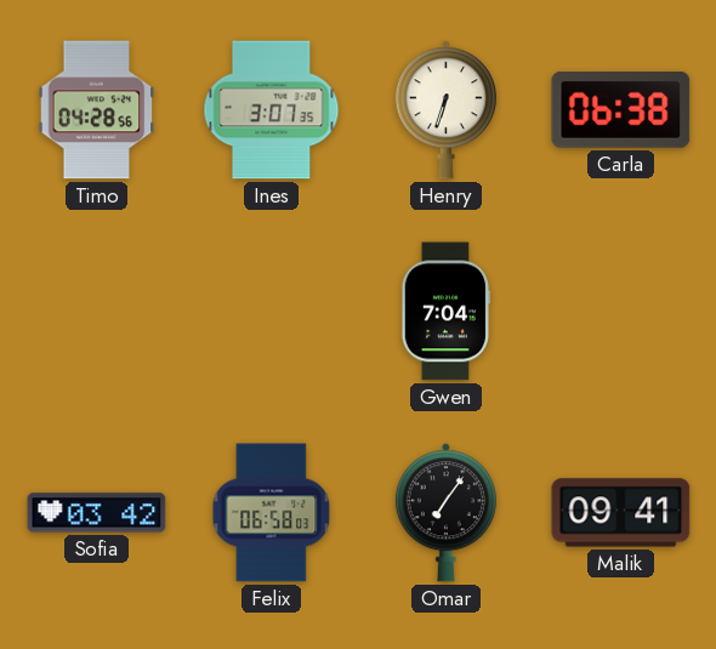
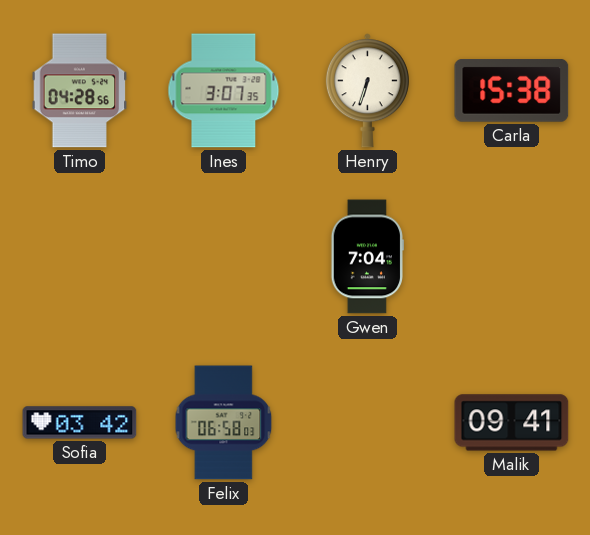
Carla: 06:38 -> 15:38
Omar: 7:06 -> none
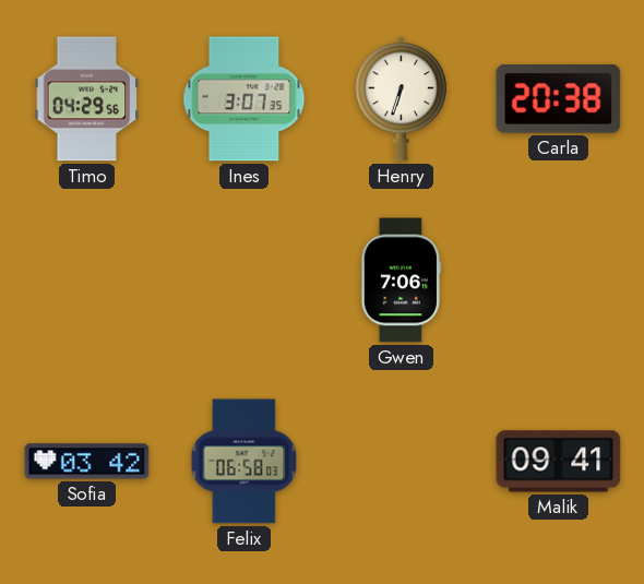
Timo: 04:28 -> 04:29
Carla: 15:38 -> 20:38
Gwen: 7:04 -> 7:06
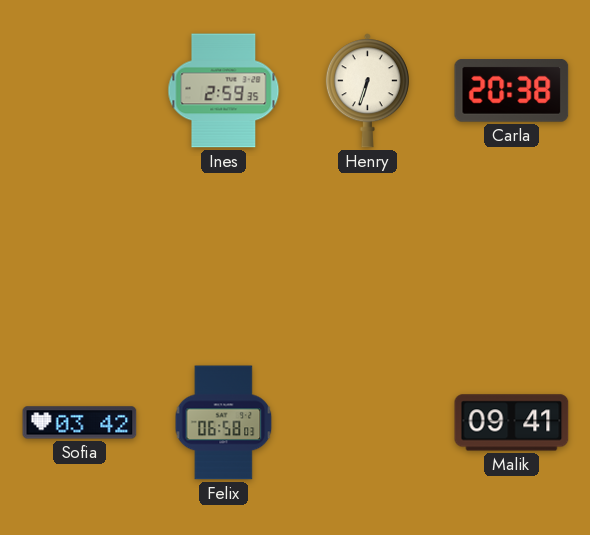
Timo: 04:29 -> none
Ines: 3:07 -> 2:59
Gwen: 7:06 -> none
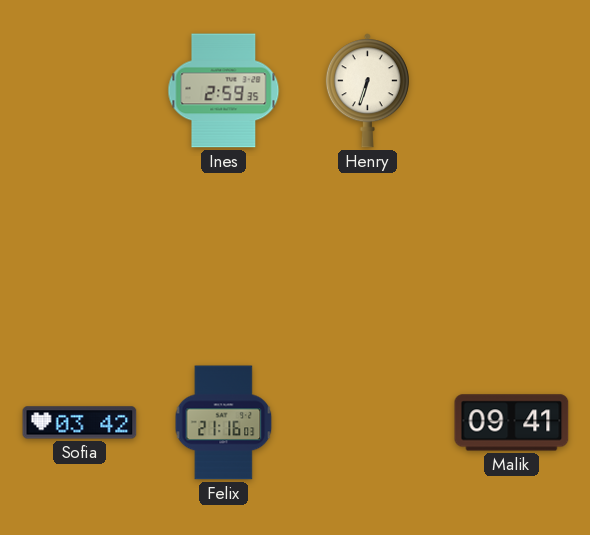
Carla: 20:38 -> none
Felix: 06:58 -> 21:16
